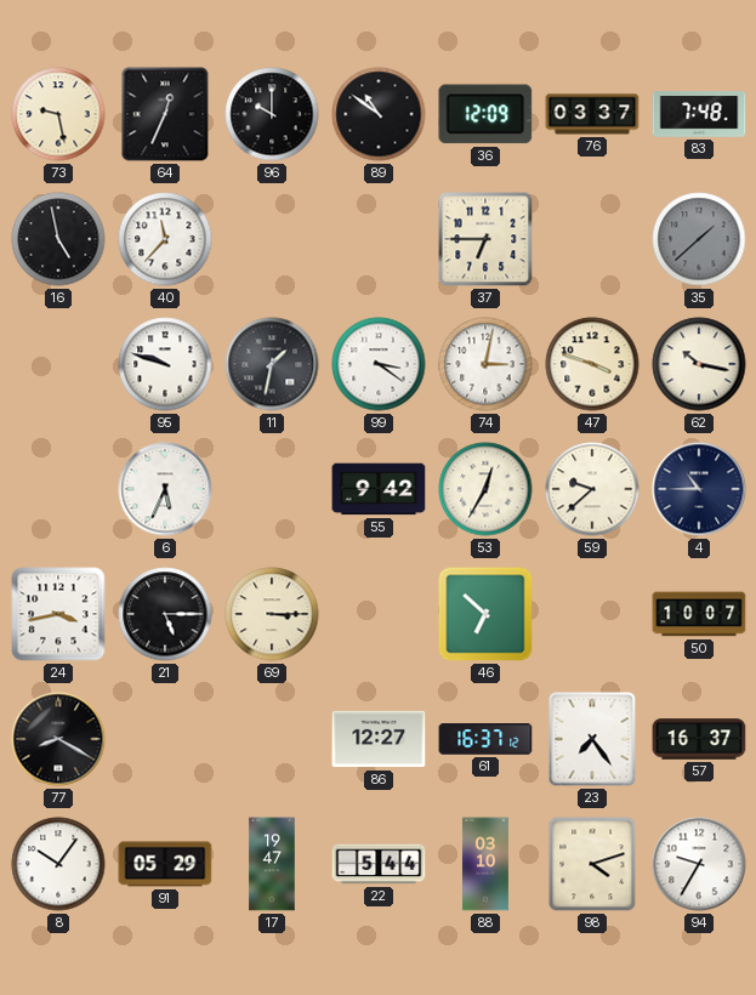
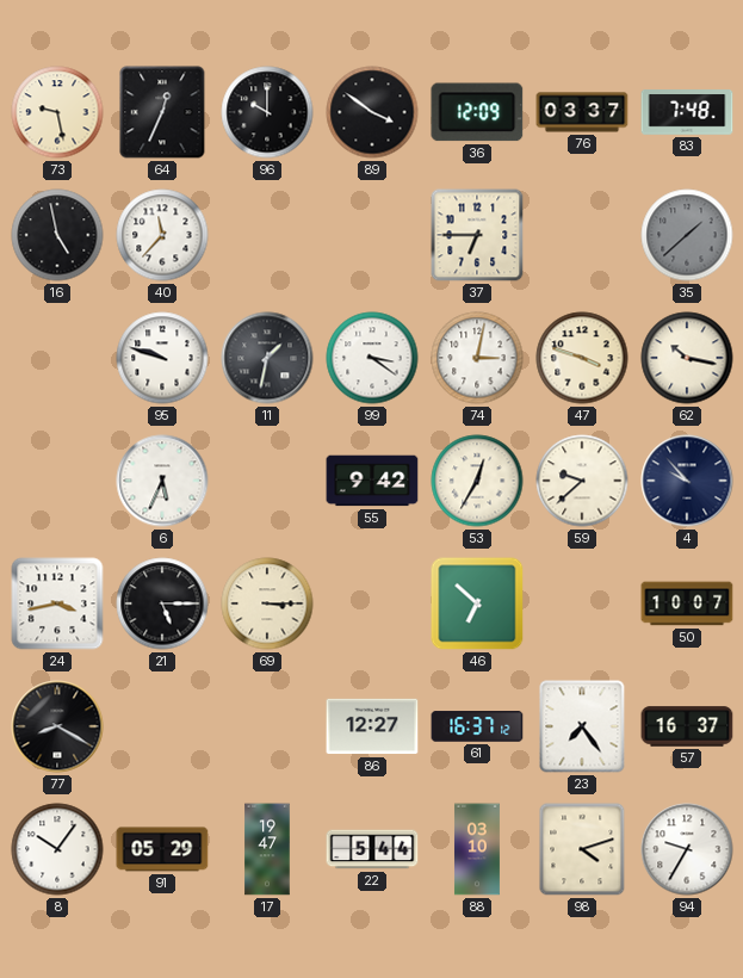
89: 10:51 -> 3:51
4: 10:45 -> 9:53
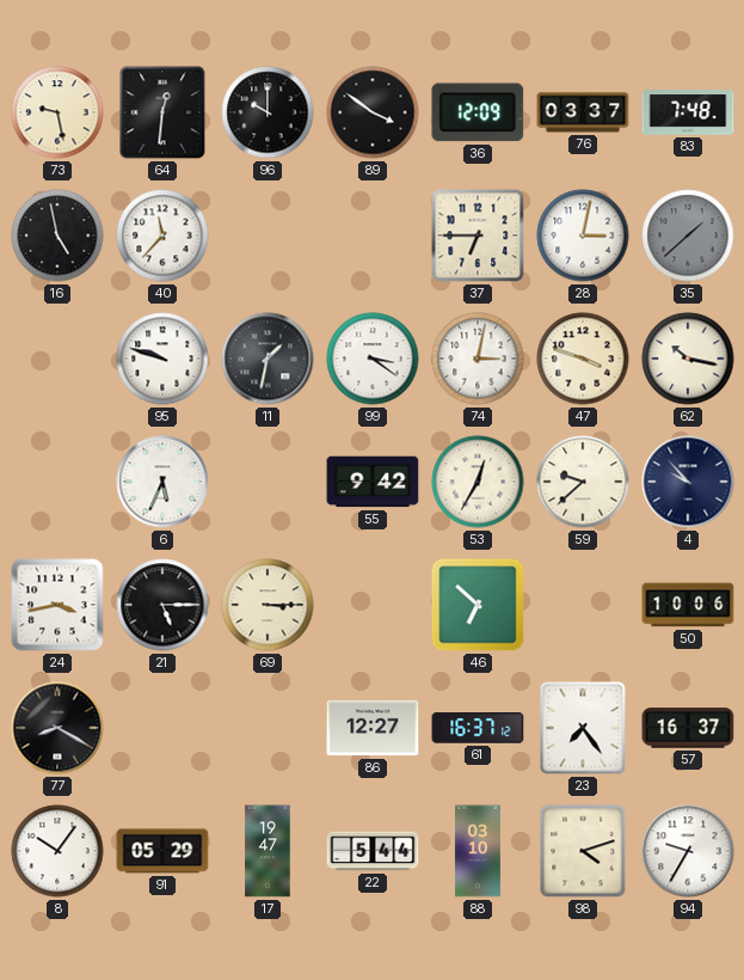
64: 12:34 -> 12:31
28: none -> 3:02
50: 10:07 -> 10:06
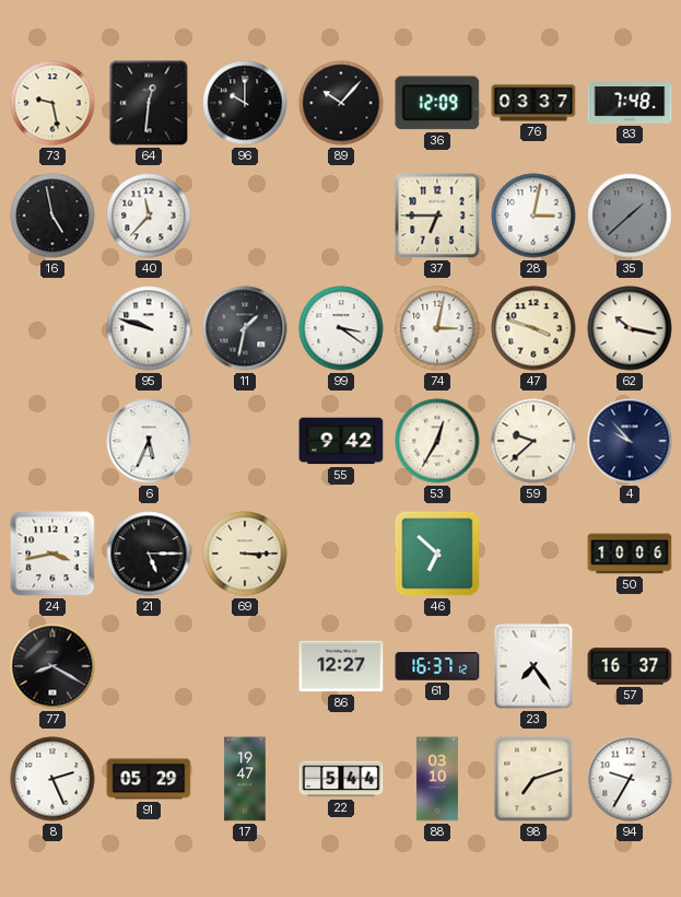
89: 3:51 -> 10:07
8: 10:06 -> 2:26
98: 4:12 -> 7:12
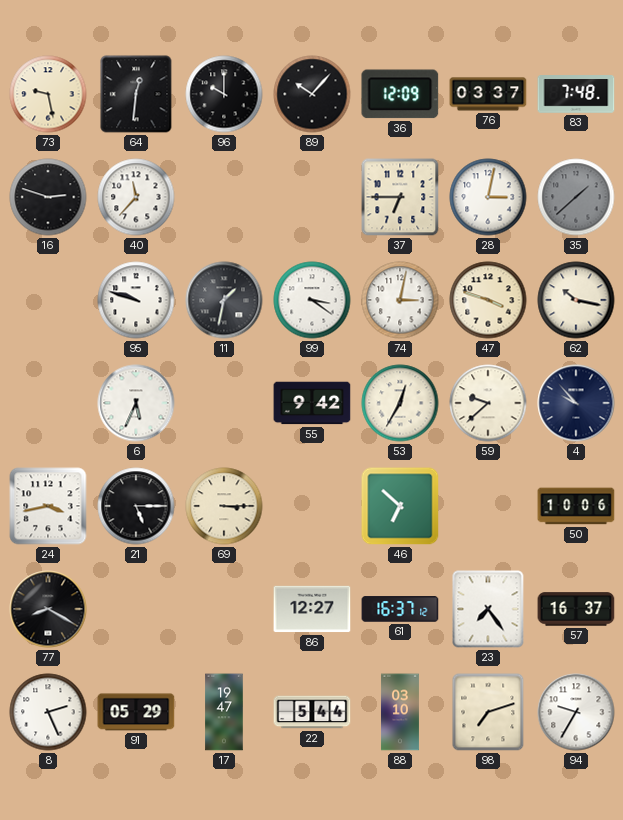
16: 4:58 -> 2:48
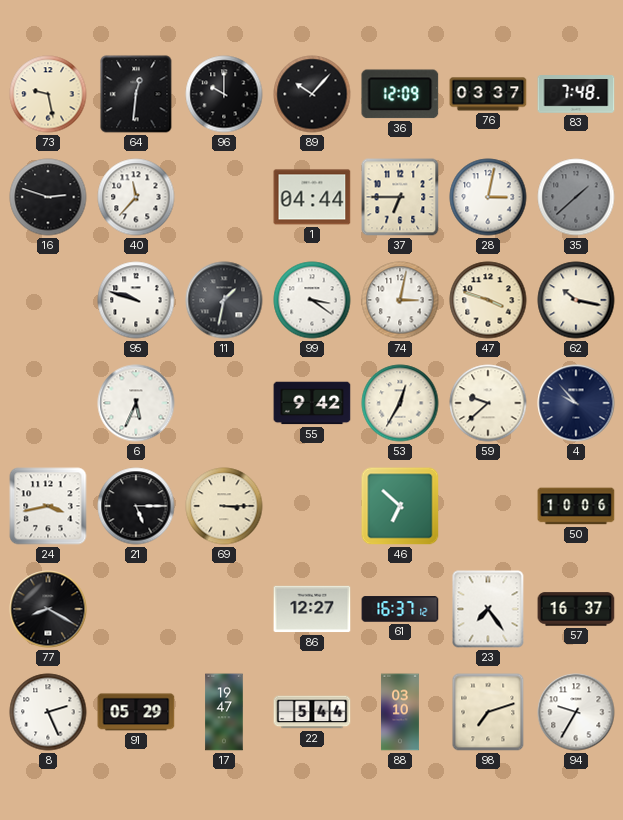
1: none -> 04:44
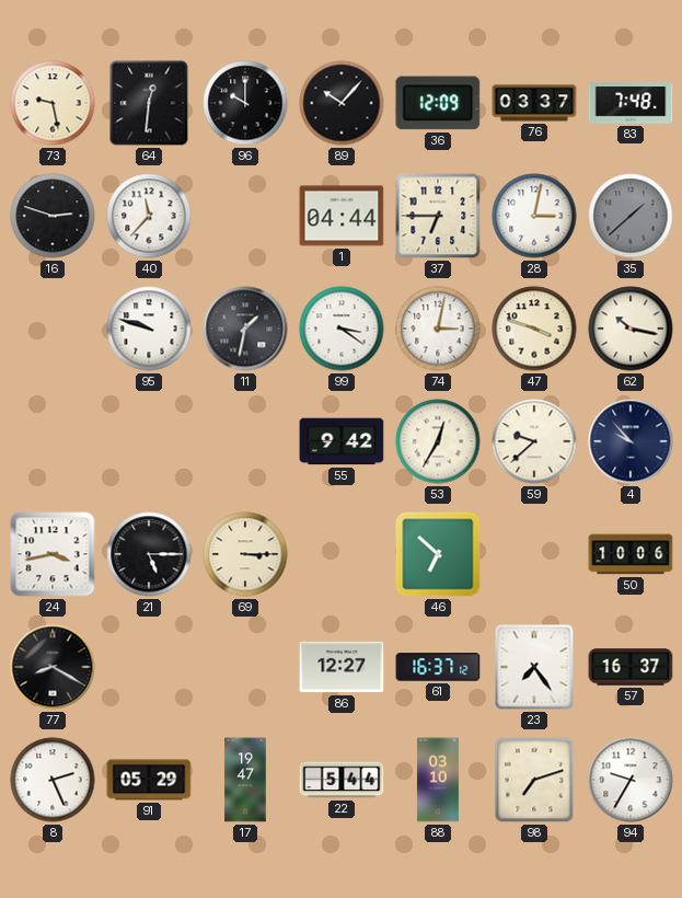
6: 5:34 -> none
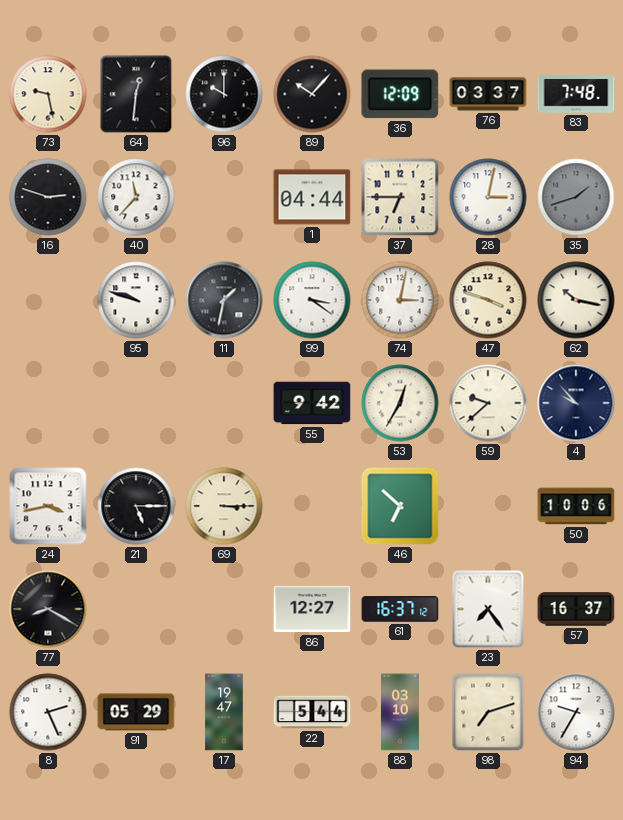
35: 1:38 -> 1:42
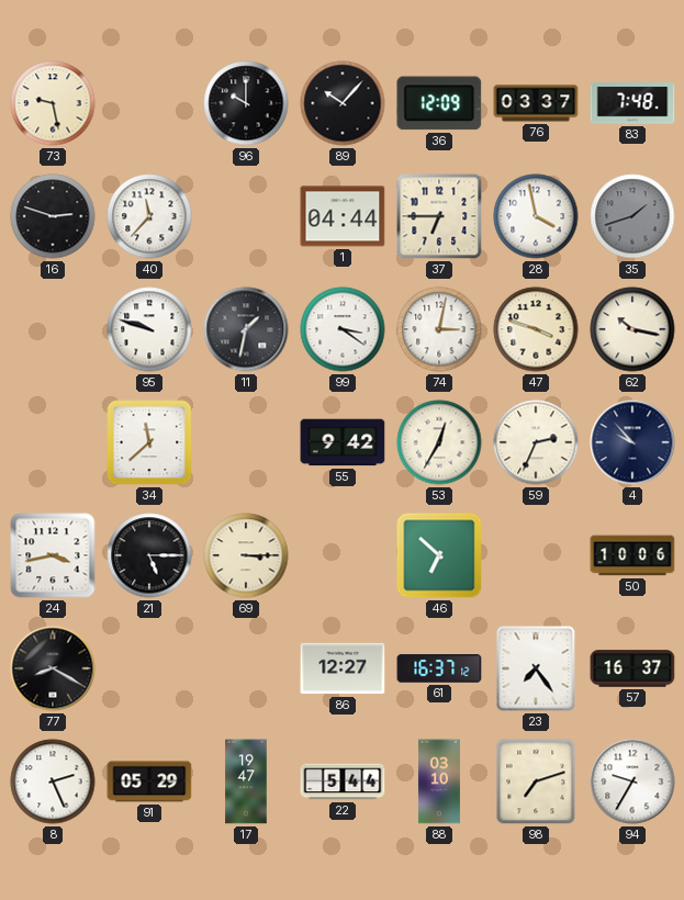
64: 12:31 -> none
28: 3:02 -> 3:58
34: none -> 11:38
59: 9:38 -> 2:34
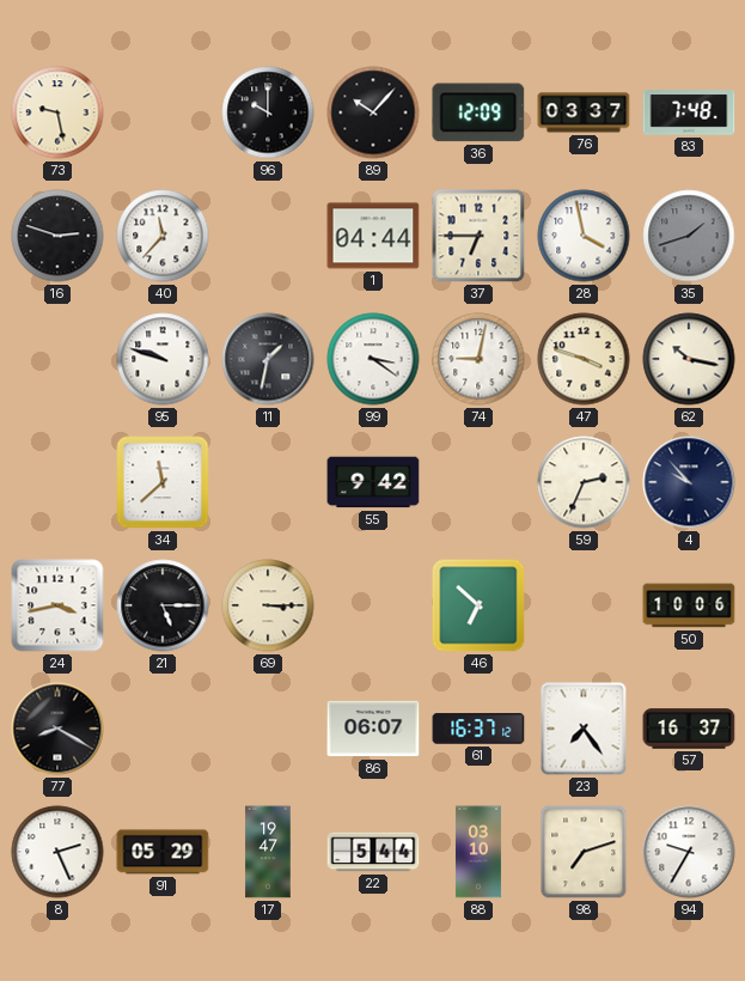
74: 3:02 -> 9:02
53: 12:35 -> none
86: 12:27 -> 06:07
